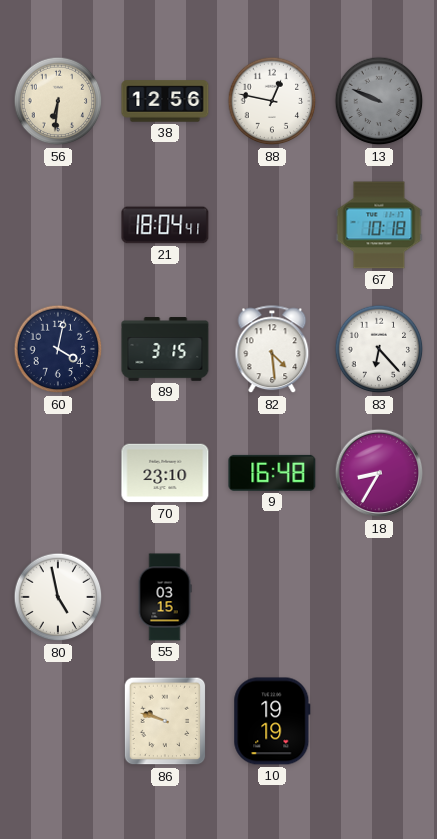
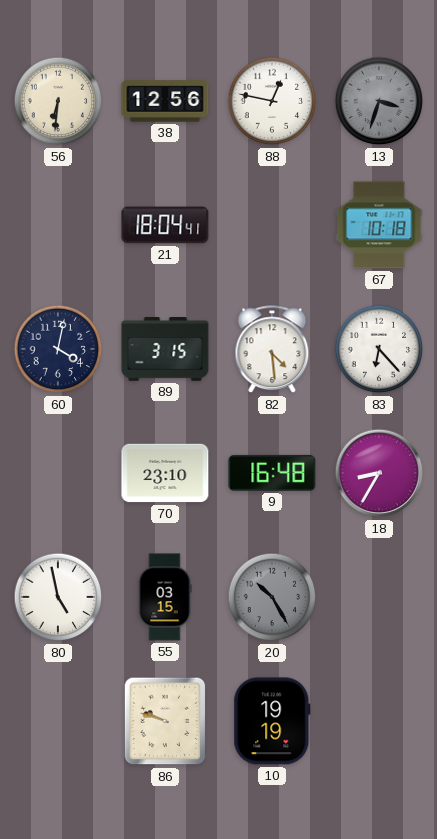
13: 9:49 -> 3:33
20: none -> 10:25
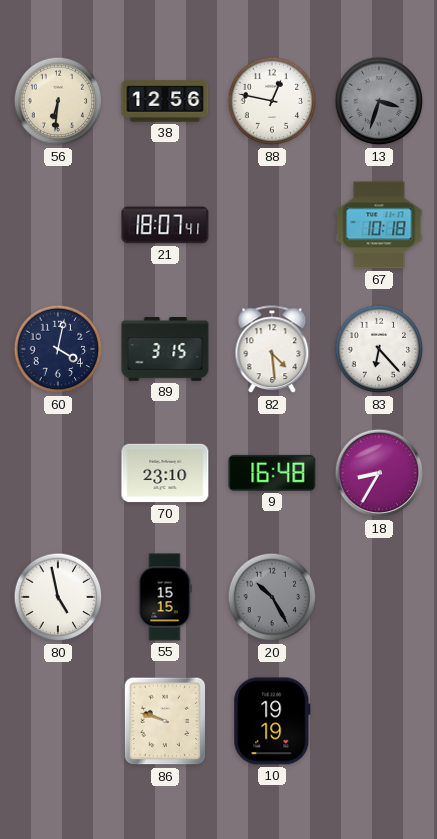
21: 18:04 -> 18:07
55: 03:15 -> 15:15
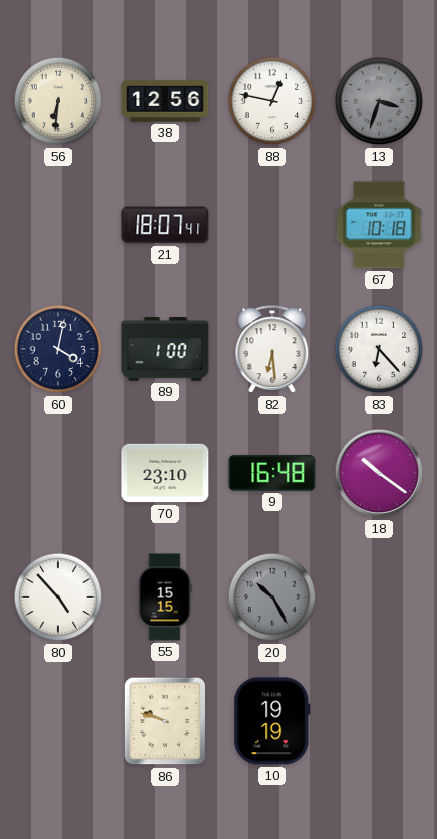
89: 3:15 -> 1:00
82: 4:29 -> 6:29
18: 8:35 -> 10:21
80: 4:58 -> 4:53
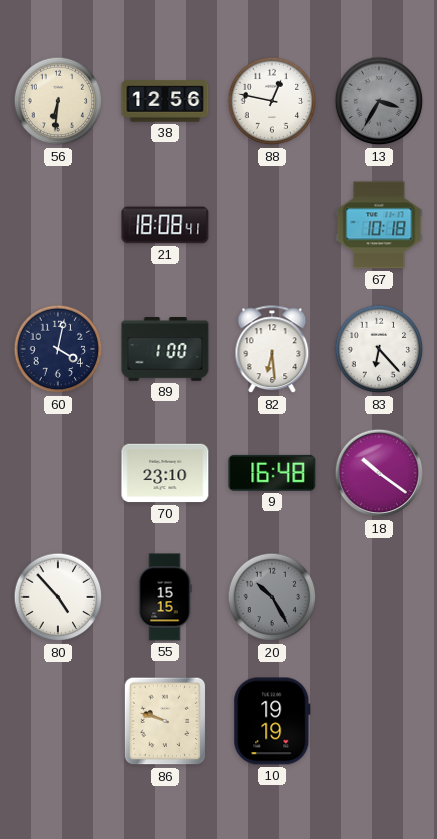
13: 3:33 -> 3:35
21: 18:07 -> 18:08
